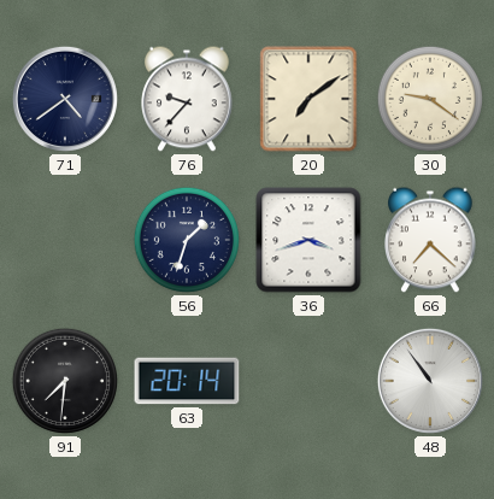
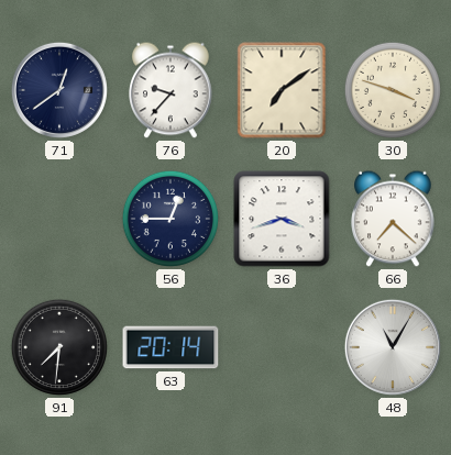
71: 4:39 -> 12:39
30: 9:21 -> 3:48
56: 1:33 -> 12:45
48: 10:54 -> 11:05
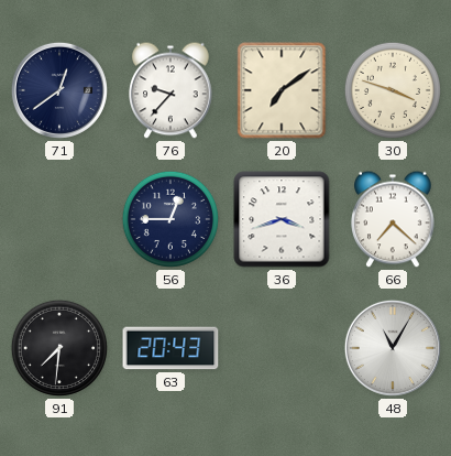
63: 20:14 -> 20:43
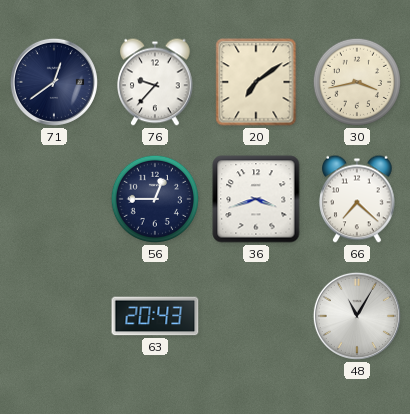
30: 3:48 -> 3:43
91: 7:31 -> none
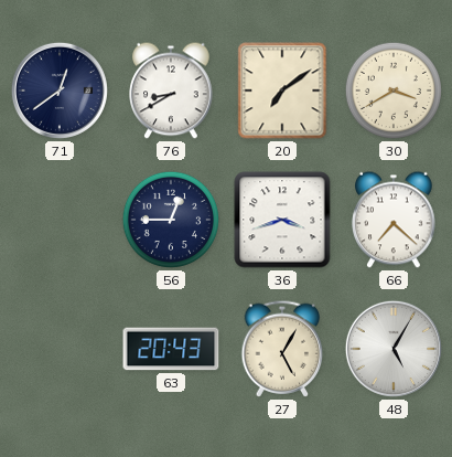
76: 9:37 -> 8:40
30: 3:43 -> 3:40
27: none -> 5:05
48: 11:05 -> 5:05
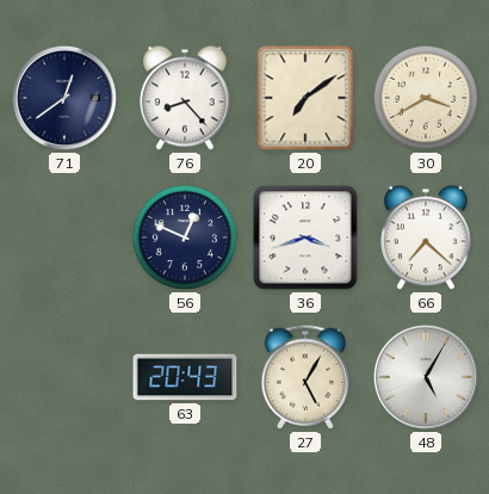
76: 8:40 -> 8:23
56: 12:45 -> 12:49
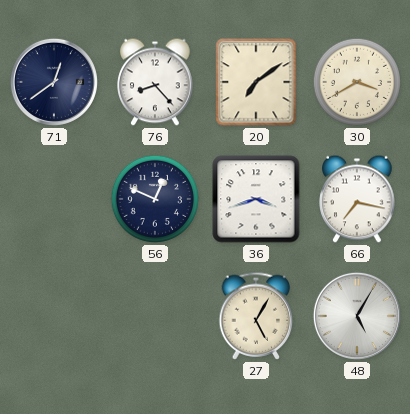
66: 7:22 -> 7:17
63: 20:43 -> none
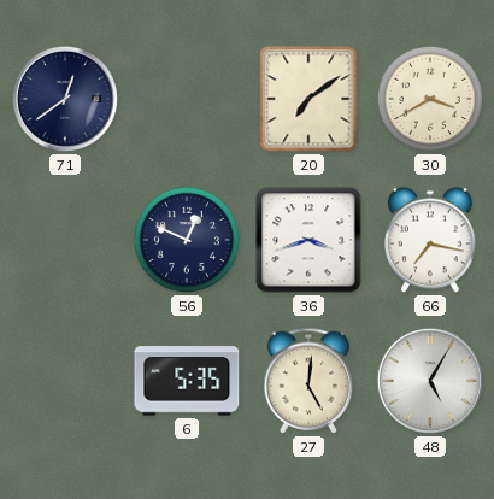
76: 8:23 -> none
6: none -> 5:35
27: 5:05 -> 5:01
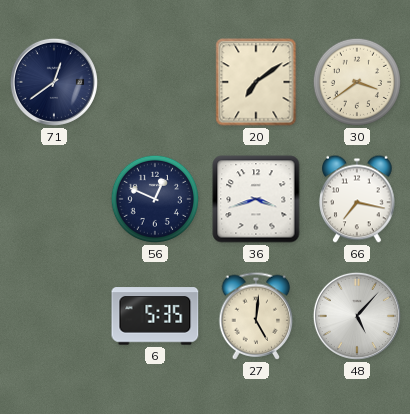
30: 3:40 -> 3:39
48: 5:05 -> 5:07
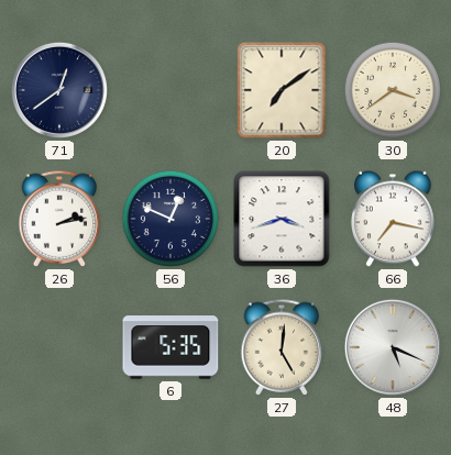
26: none -> 2:13
48: 5:07 -> 5:19
